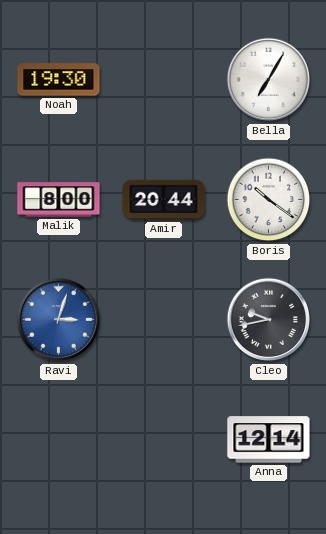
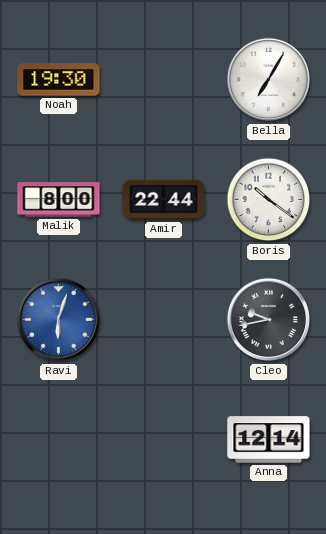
Amir: 20:44 -> 22:44
Ravi: 3:03 -> 6:03
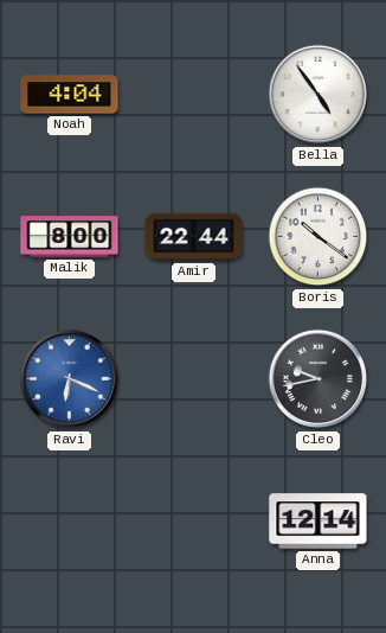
Noah: 19:30 -> 4:04
Bella: 7:05 -> 4:54
Ravi: 6:03 -> 6:19
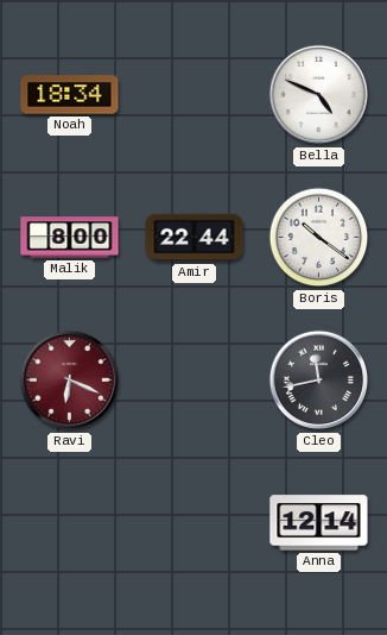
Noah: 4:04 -> 18:34
Bella: 4:54 -> 4:49
Ravi dial: blue -> burgundy
Cleo: 9:43 -> 11:43
